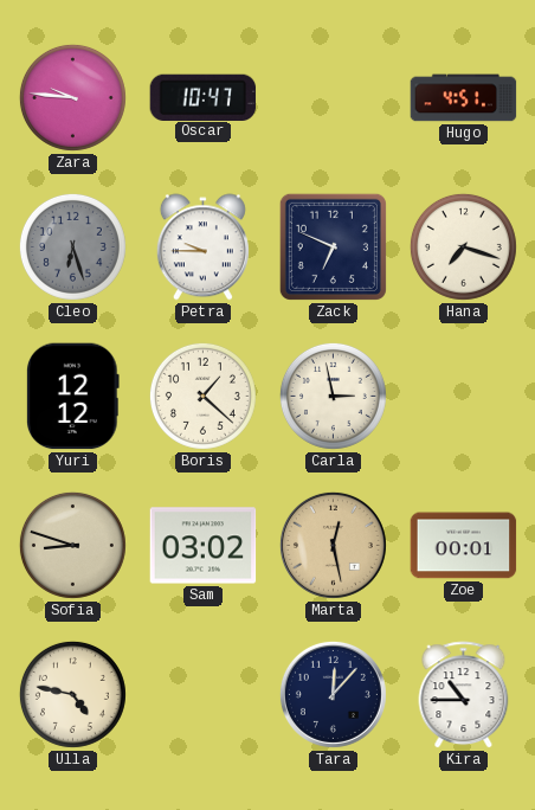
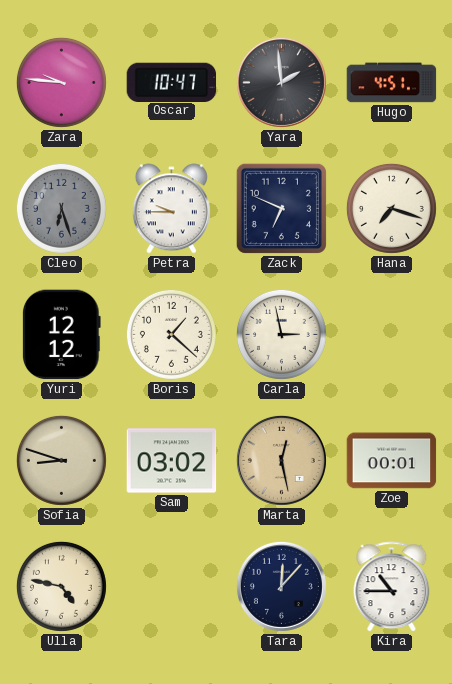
Yara: none -> 1:59
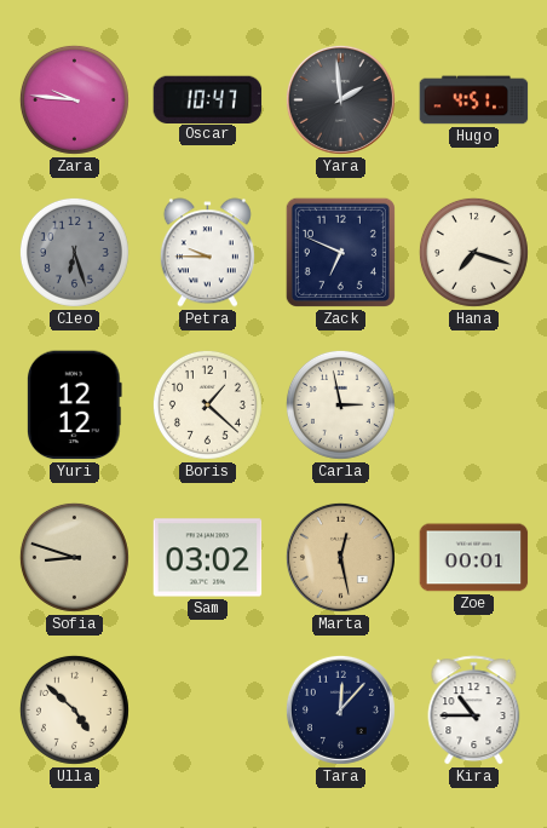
Ulla: 4:47 -> 4:52
